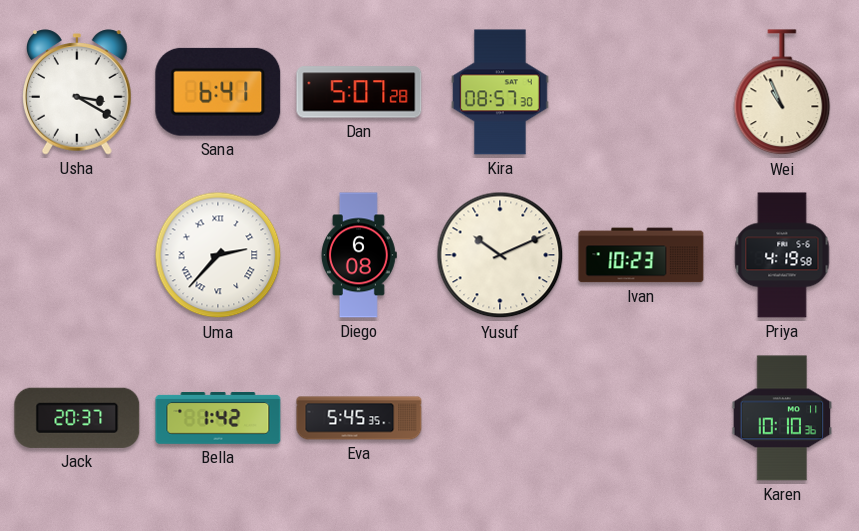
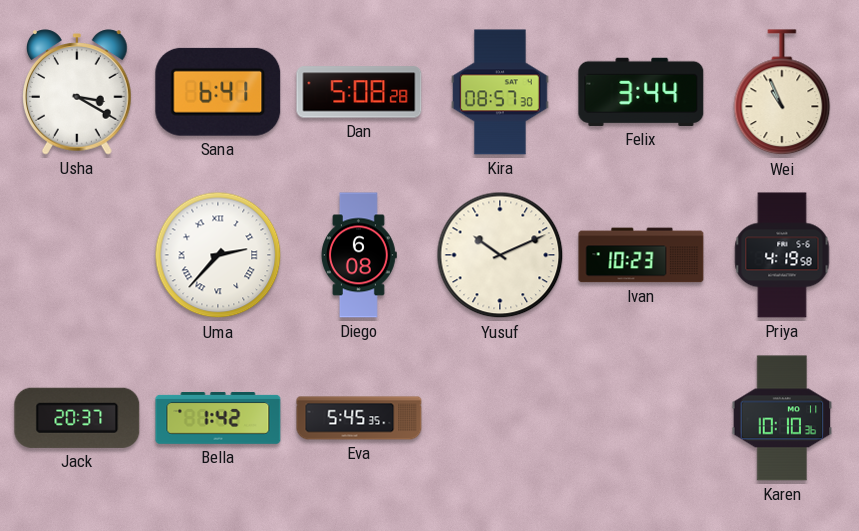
Dan: 5:07 -> 5:08
Felix: none -> 3:44
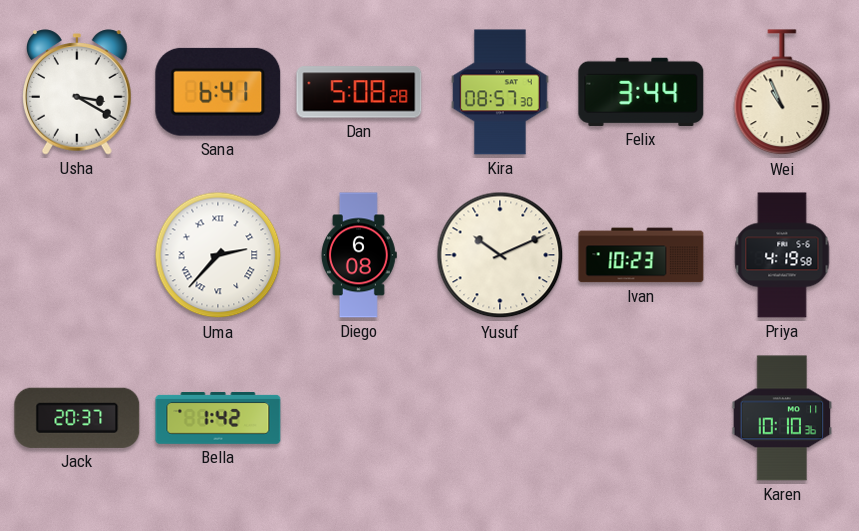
Eva: 5:45 -> none
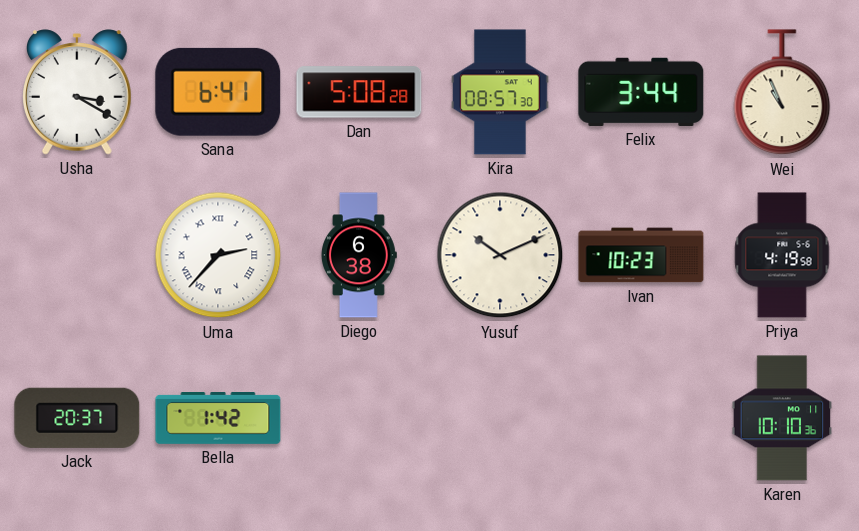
Diego: 6:08 -> 6:38
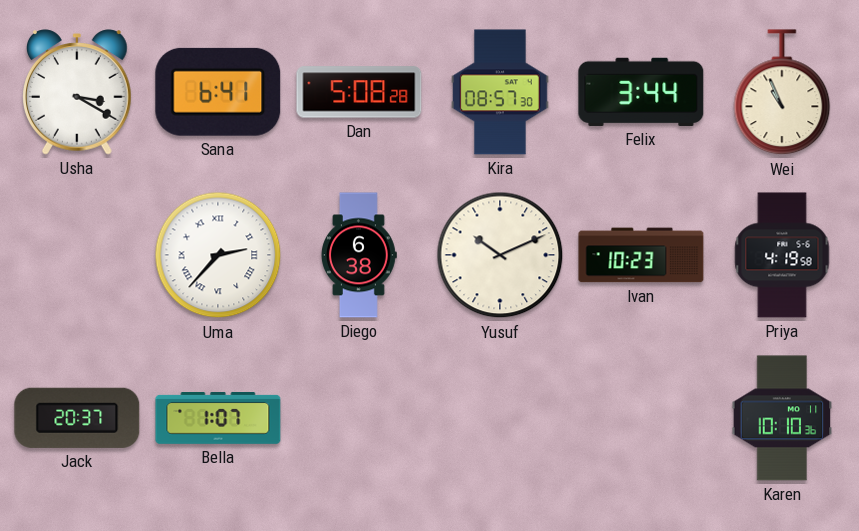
Bella: 1:42 -> 1:07
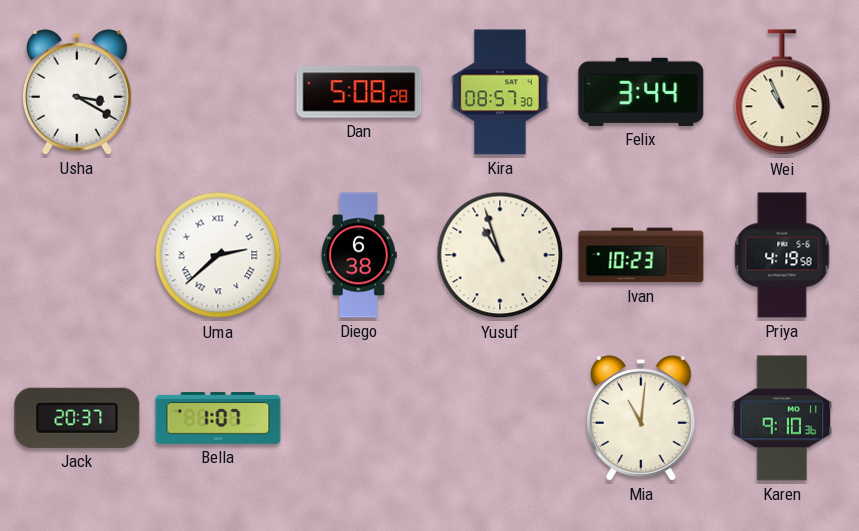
Sana: 6:41 -> none
Uma: 2:37 -> 2:38
Yusuf: 10:11 -> 10:57
Mia: none -> 11:01
Karen: 10:10 -> 9:10
